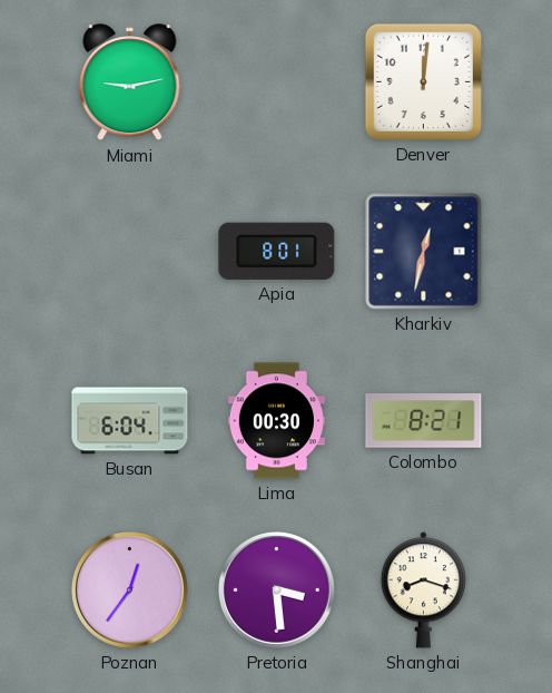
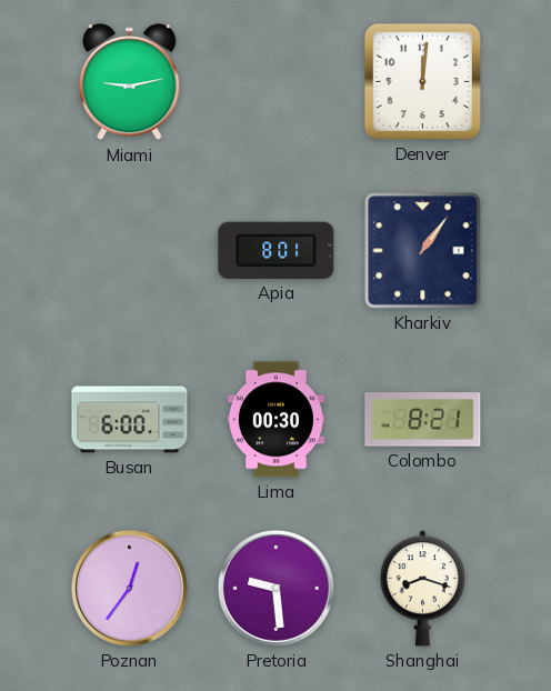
Kharkiv: 12:32 -> 1:06
Busan: 6:04 -> 6:00
Pretoria: 3:29 -> 9:29
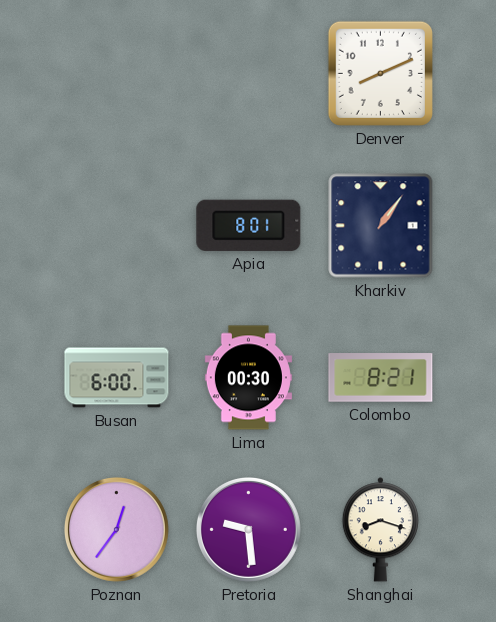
Miami: 9:13 -> none
Denver: 12:01 -> 8:11
